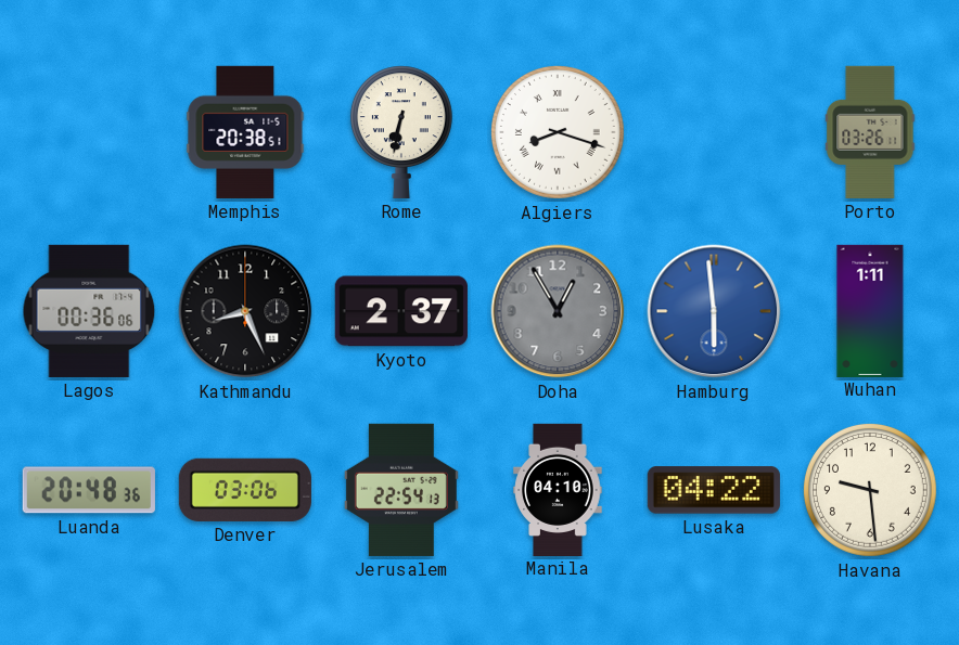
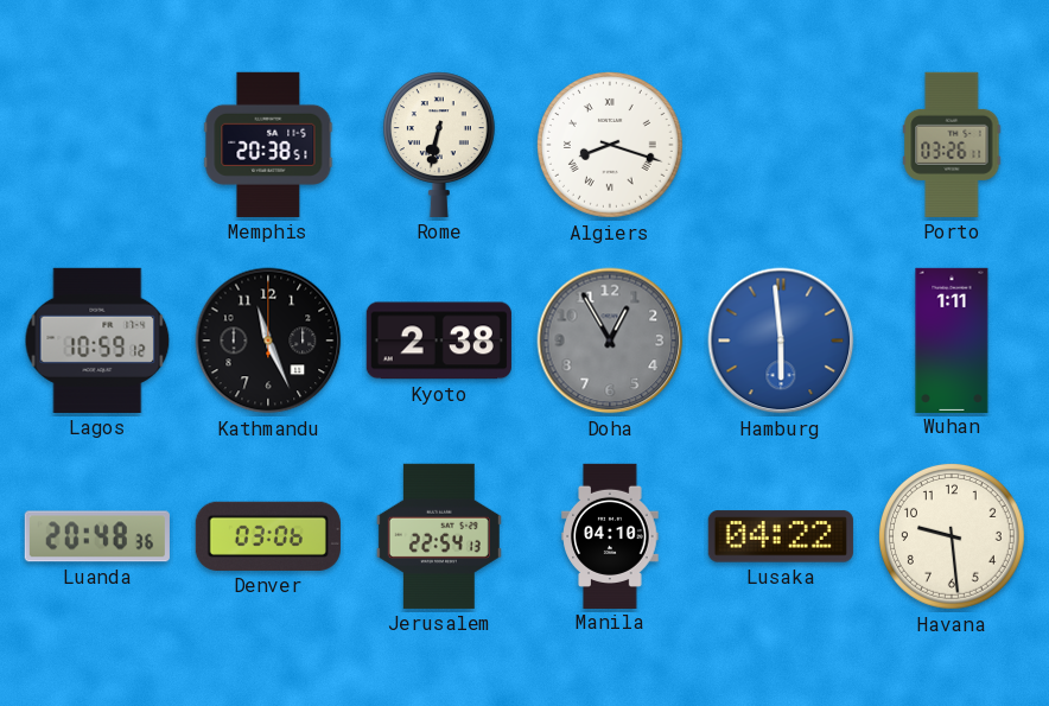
Lagos: 00:36 -> 10:59
Kathmandu: 8:26 -> 11:26
Kyoto: 2:37 -> 2:38
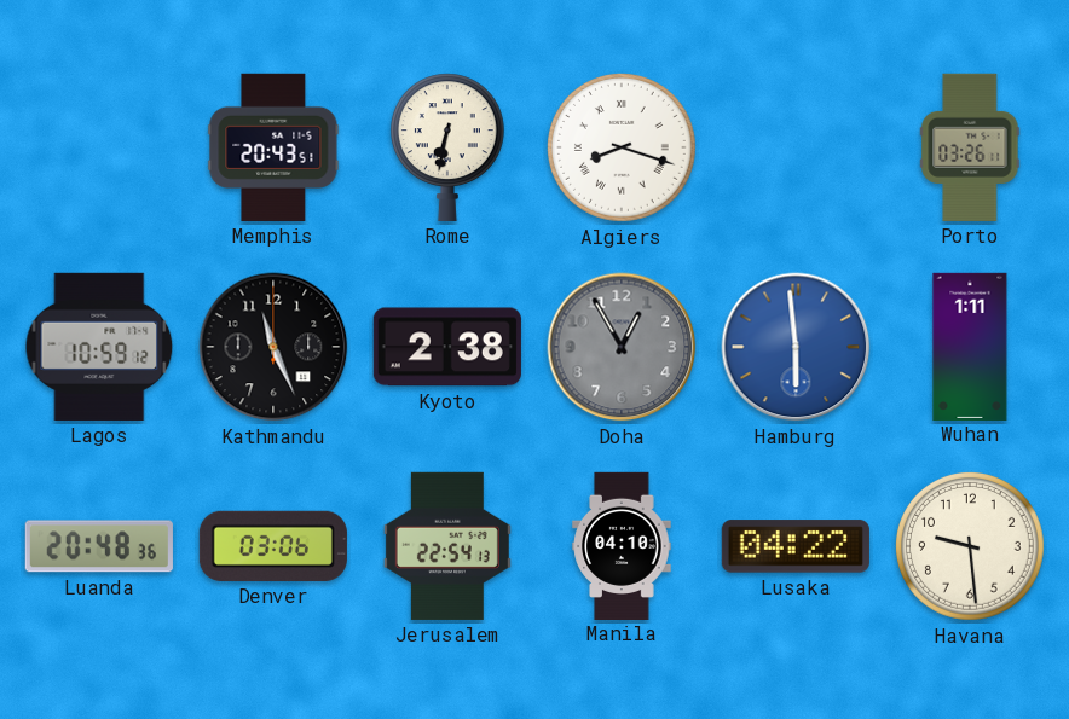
Memphis: 20:38 -> 20:43
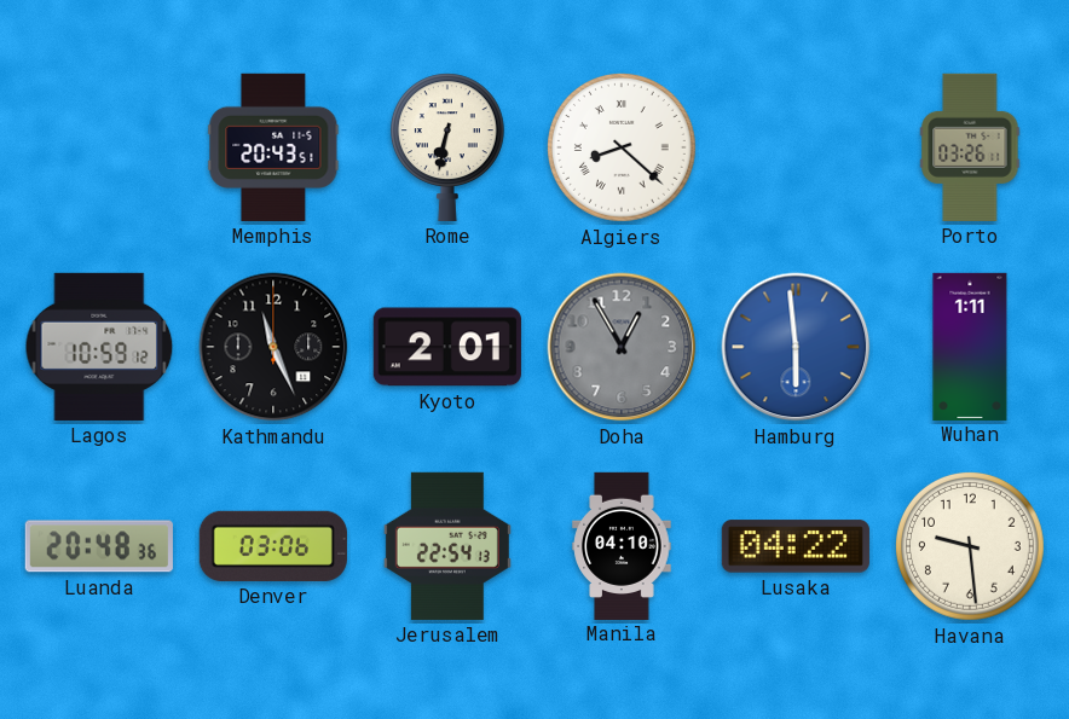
Algiers: 8:18 -> 8:22
Kyoto: 2:38 -> 2:01
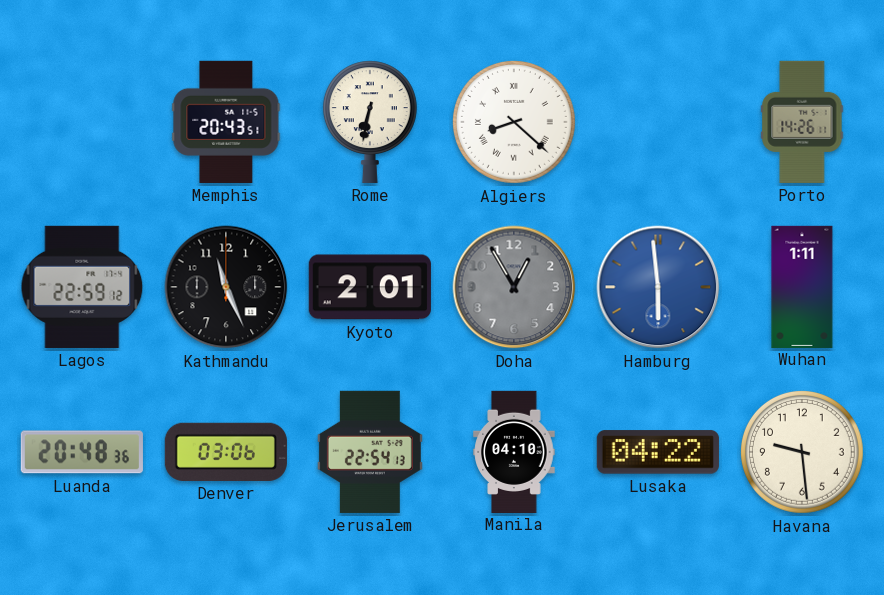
Porto: 03:26 -> 14:26
Lagos: 10:59 -> 22:59
